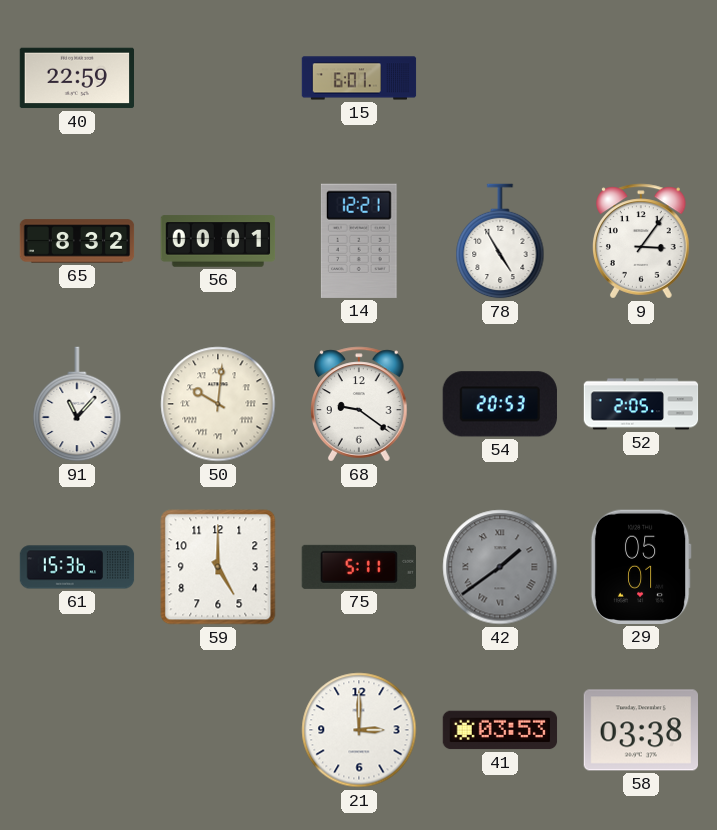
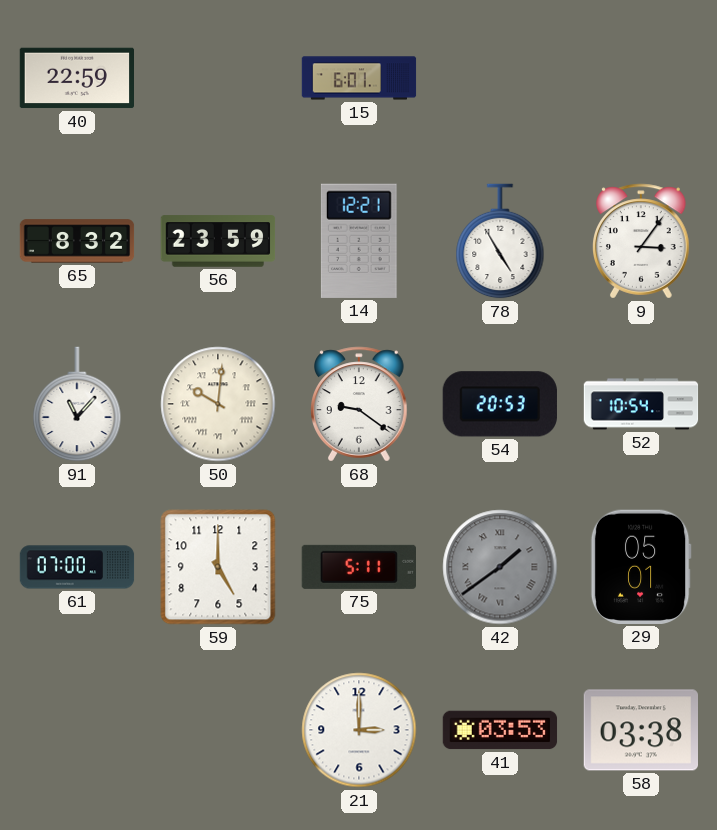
56: 00:01 -> 23:59
52: 2:05 -> 10:54
61: 15:36 -> 07:00
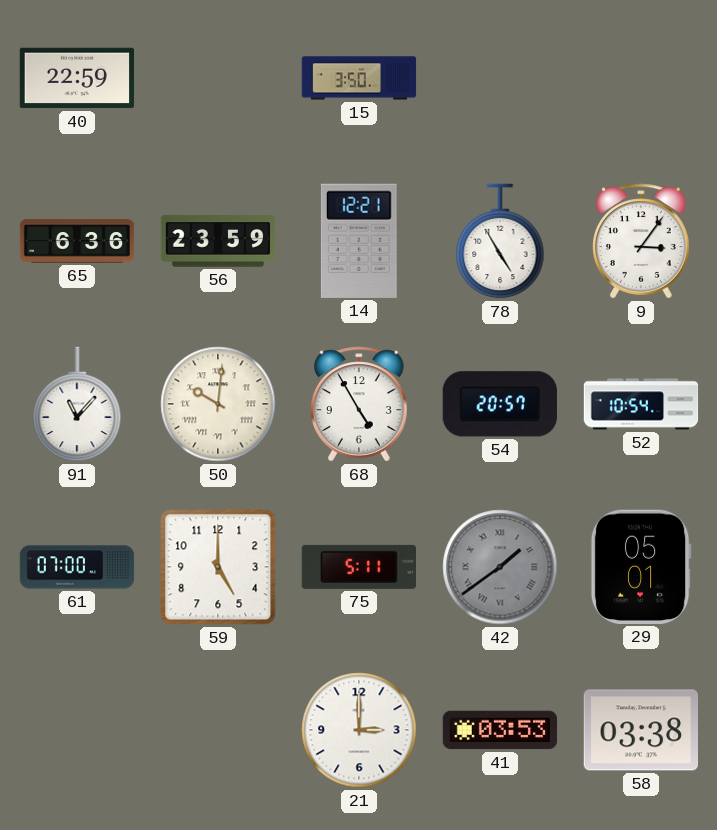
15: 6:01 -> 3:50
65: 8:32 -> 6:36
68: 9:21 -> 4:55
54: 20:53 -> 20:57
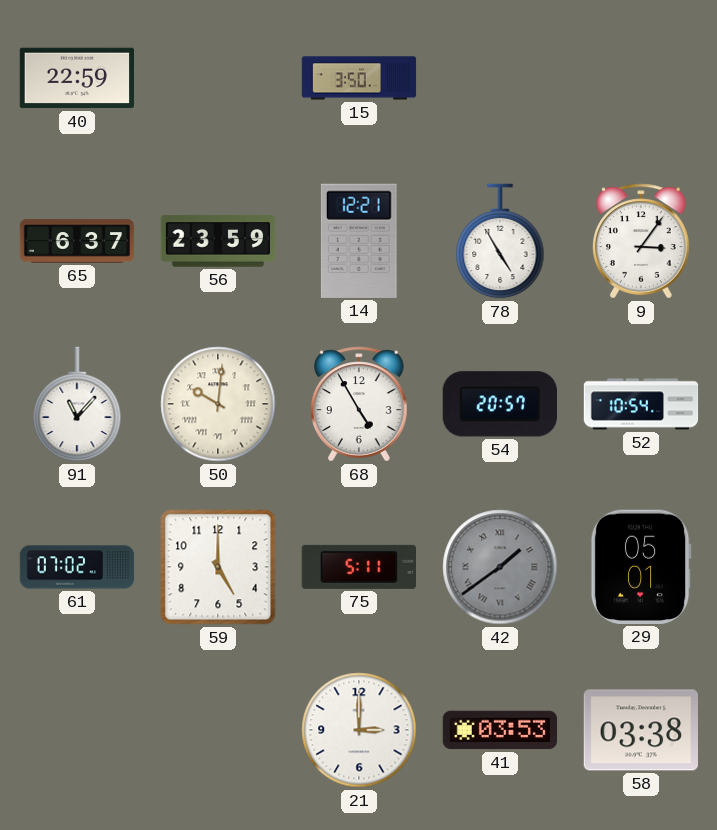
65: 6:36 -> 6:37
61: 07:00 -> 07:02
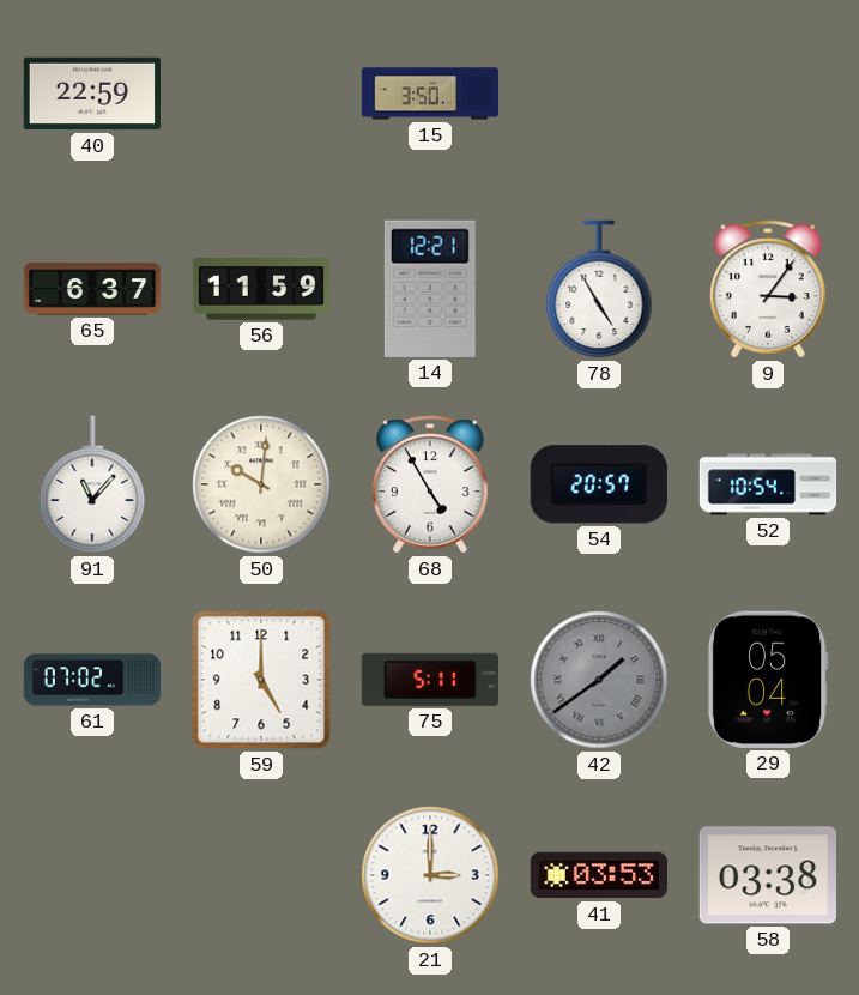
56: 23:59 -> 11:59
29: 05:01 -> 05:04
